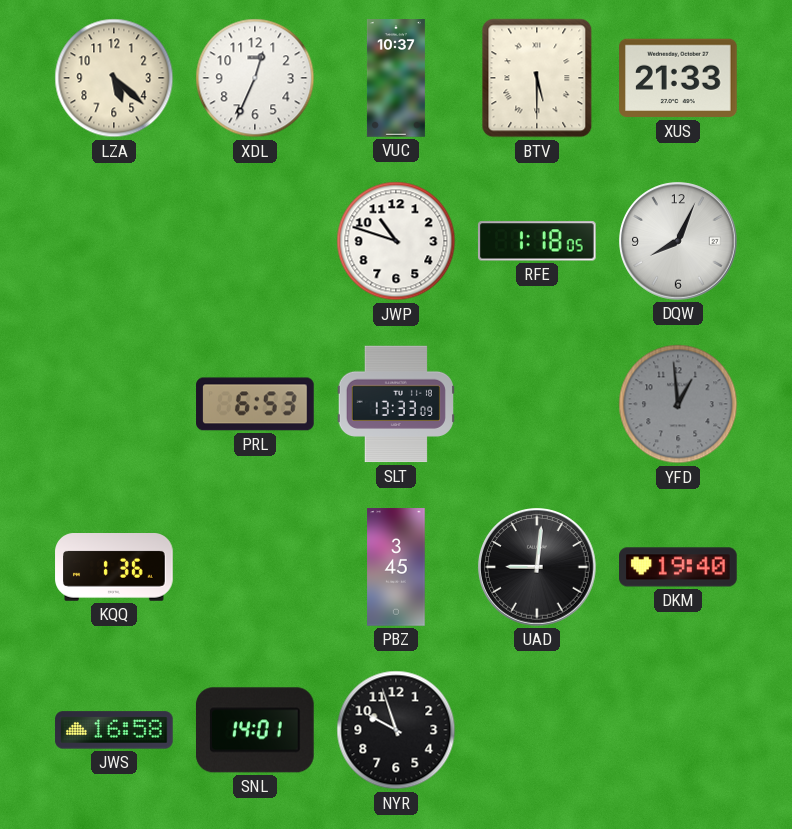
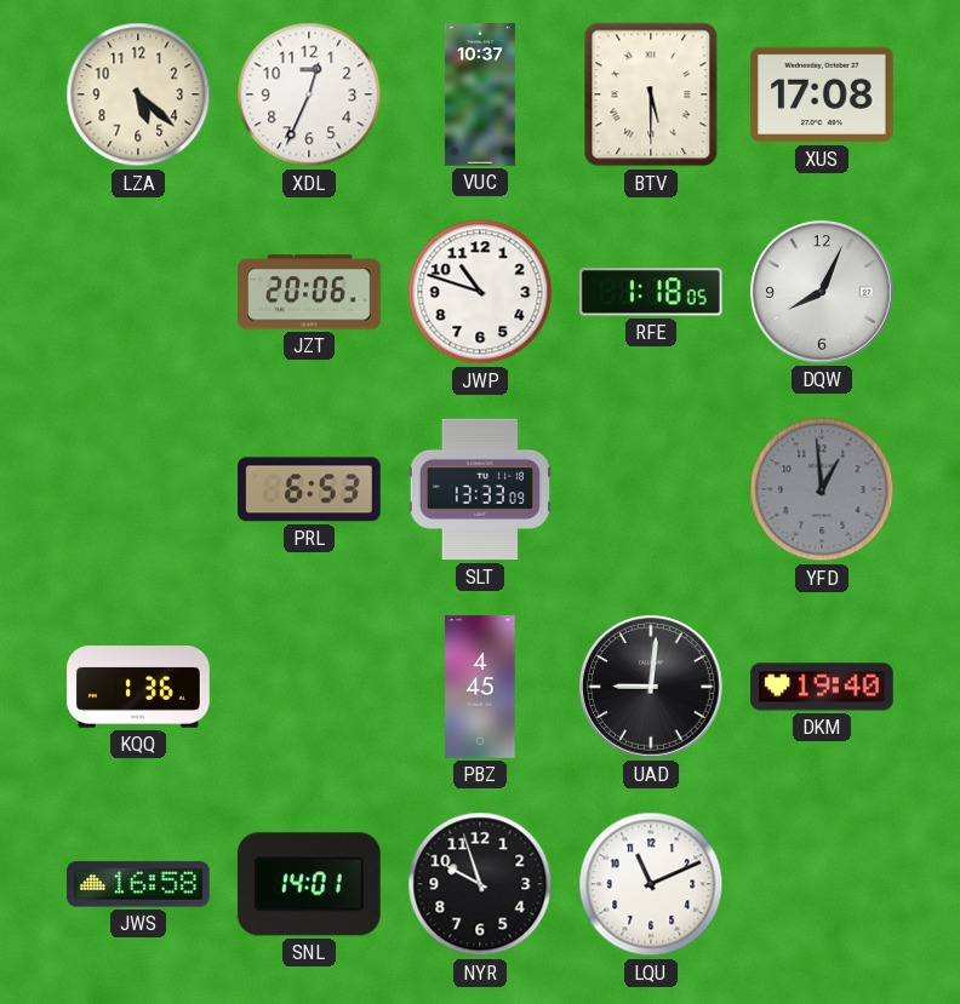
XUS: 21:33 -> 17:08
JZT: none -> 20:06
PBZ: 3:45 -> 4:45
LQU: none -> 11:11
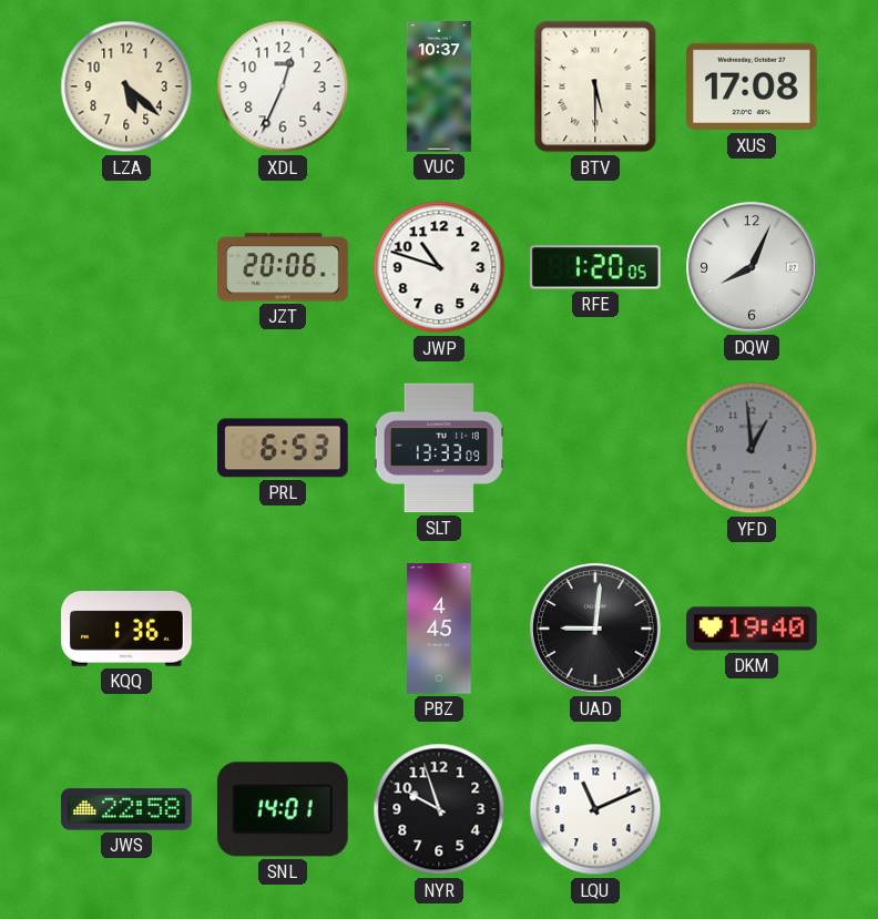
RFE: 1:18 -> 1:20
JWS: 16:58 -> 22:58
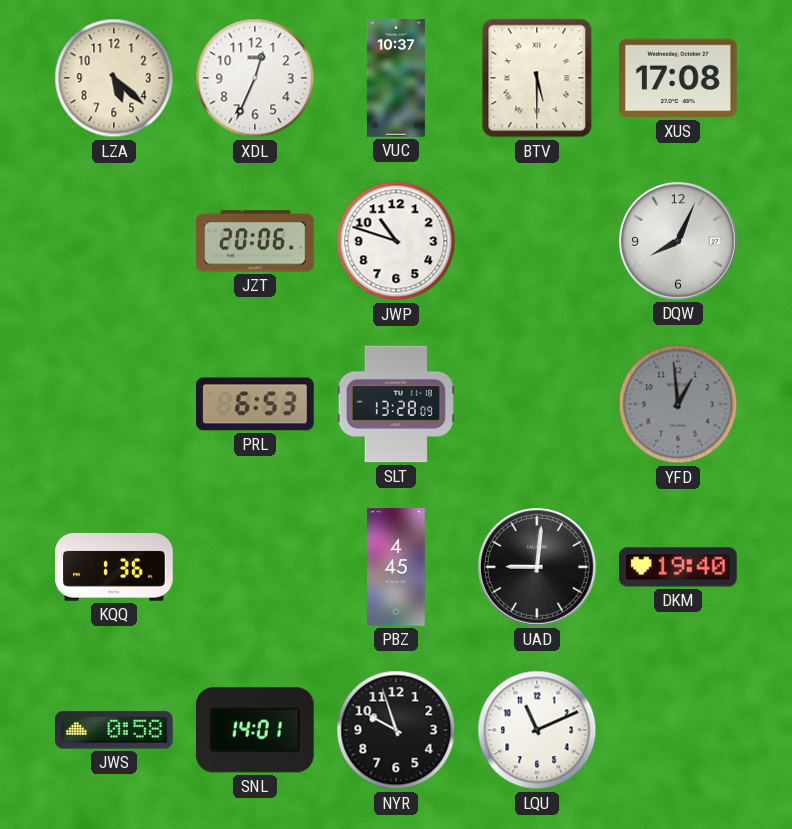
RFE: 1:20 -> none
SLT: 13:33 -> 13:28
JWS: 22:58 -> 0:58
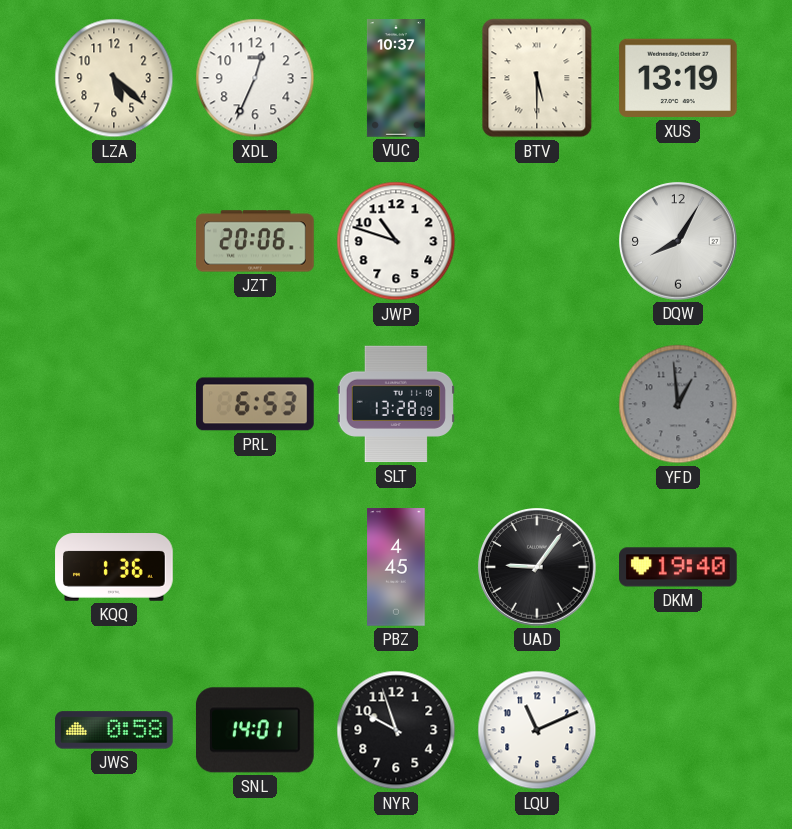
XUS: 17:08 -> 13:19
DQW: 8:04 -> 8:05
UAD: 9:01 -> 9:06
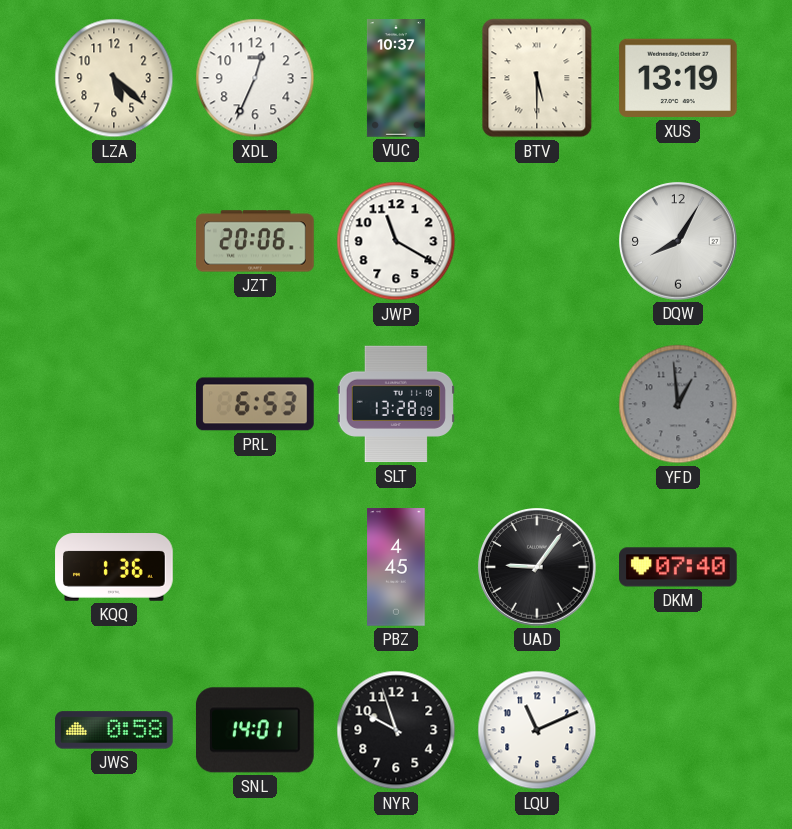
JWP: 10:48 -> 11:20
DKM: 19:40 -> 07:40
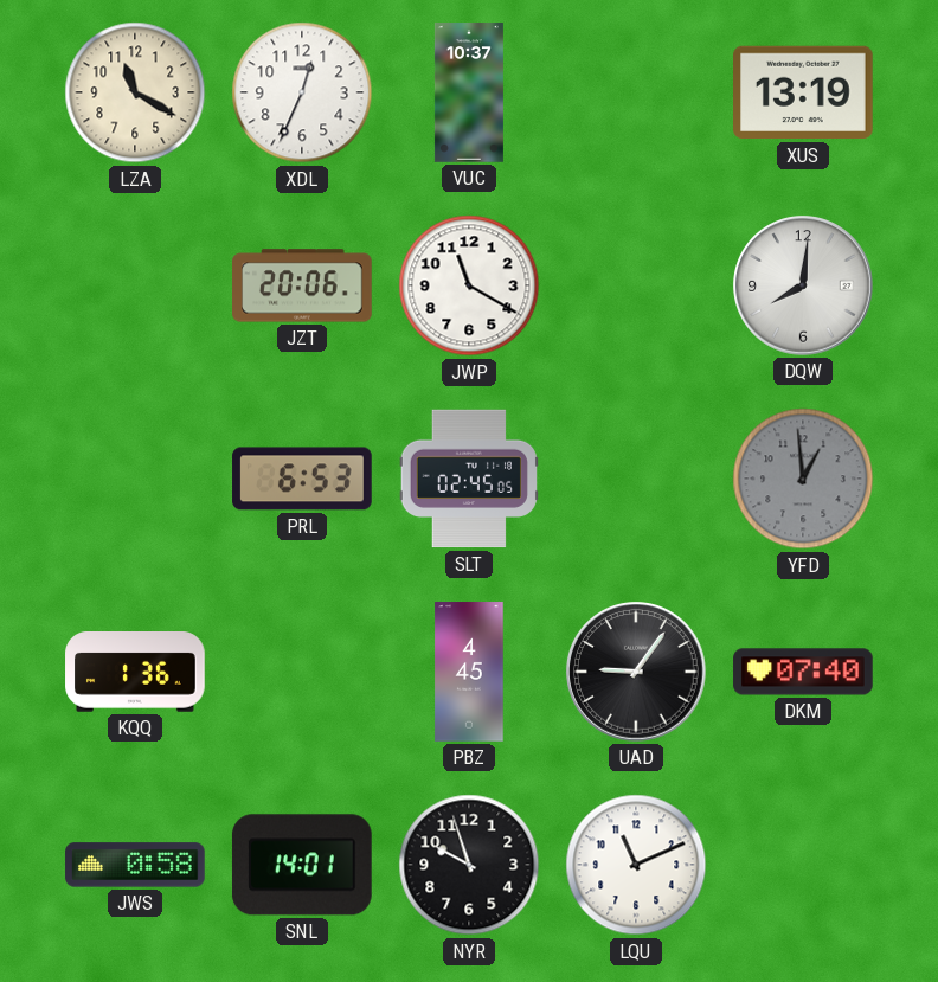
LZA: 5:22 -> 11:20
BTV: 5:30 -> none
DQW: 8:05 -> 8:01
SLT: 13:28 -> 02:45
